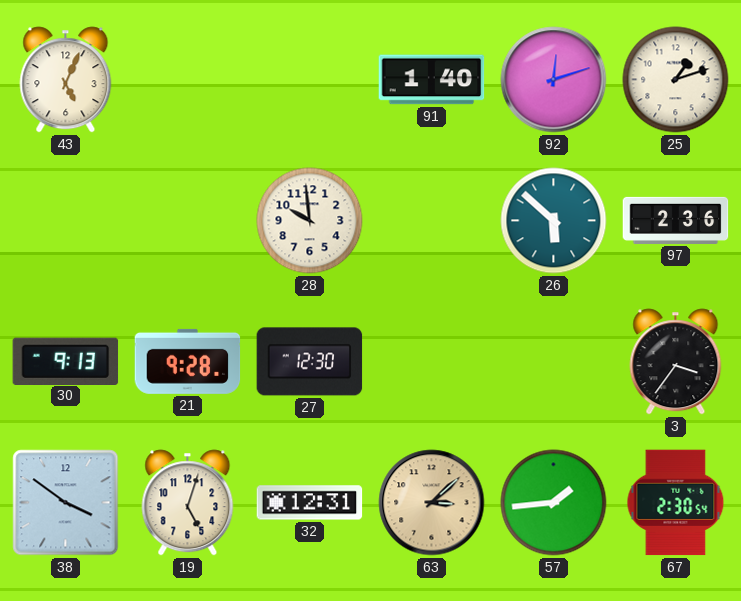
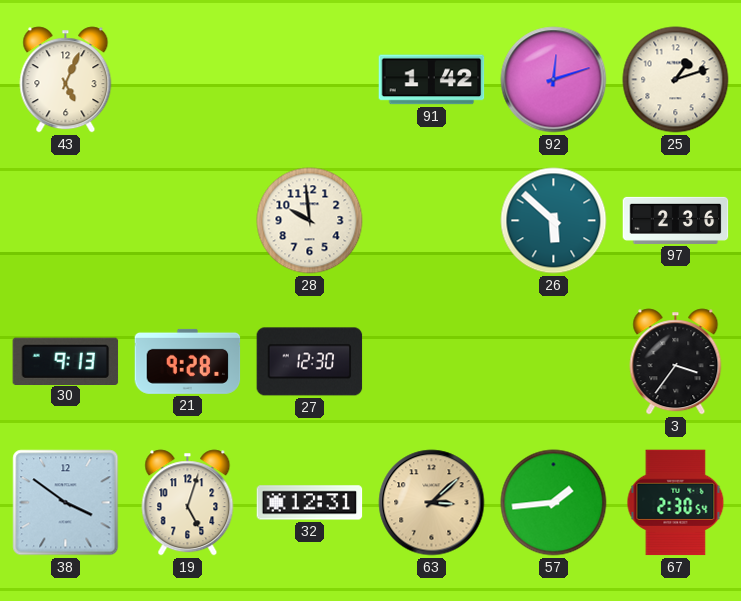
91: 1:40 -> 1:42
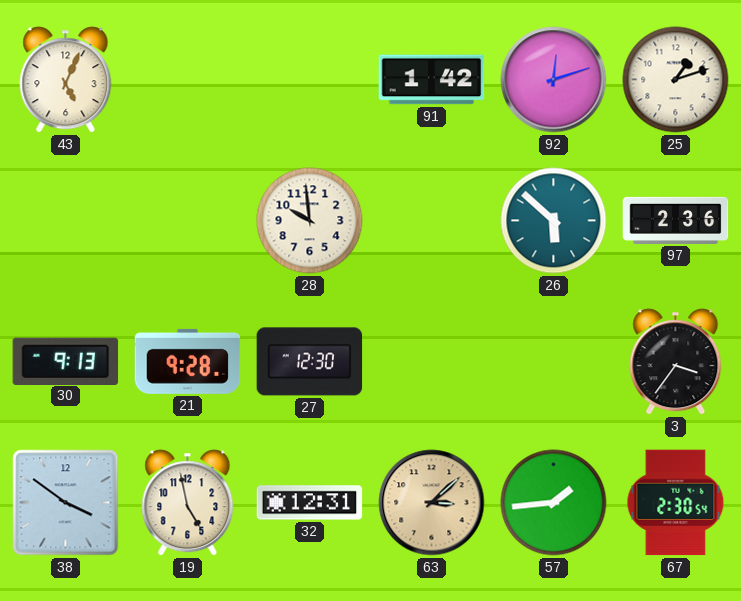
19: 5:03 -> 4:58
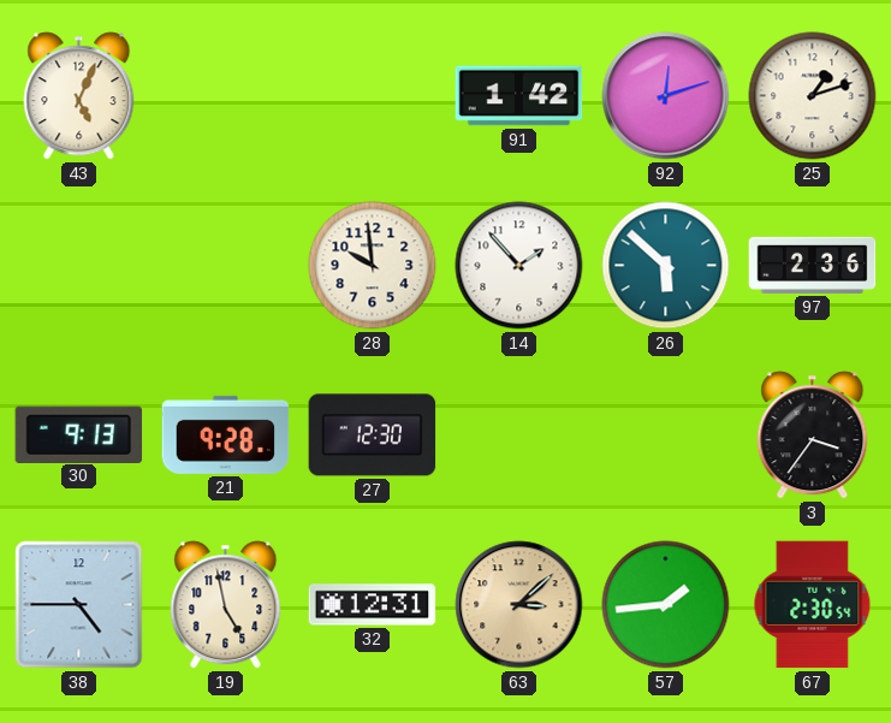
14: none -> 1:53
38: 3:51 -> 4:45
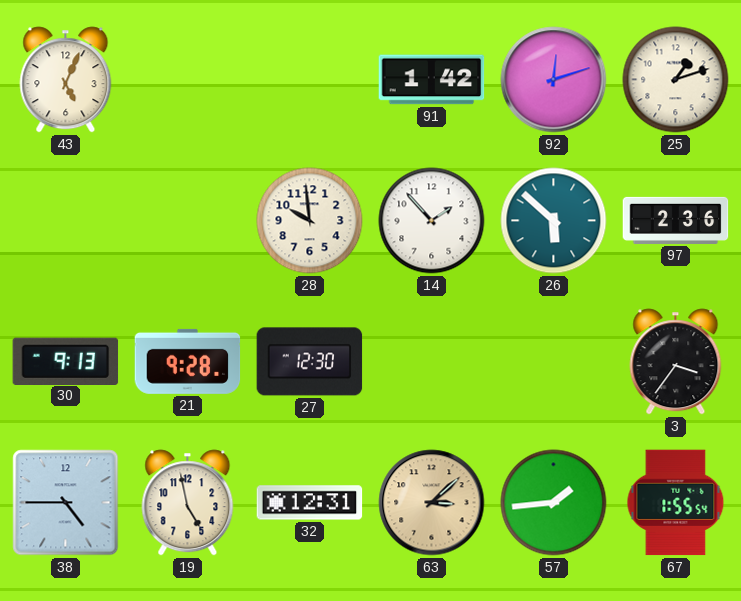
67: 2:30 -> 1:55
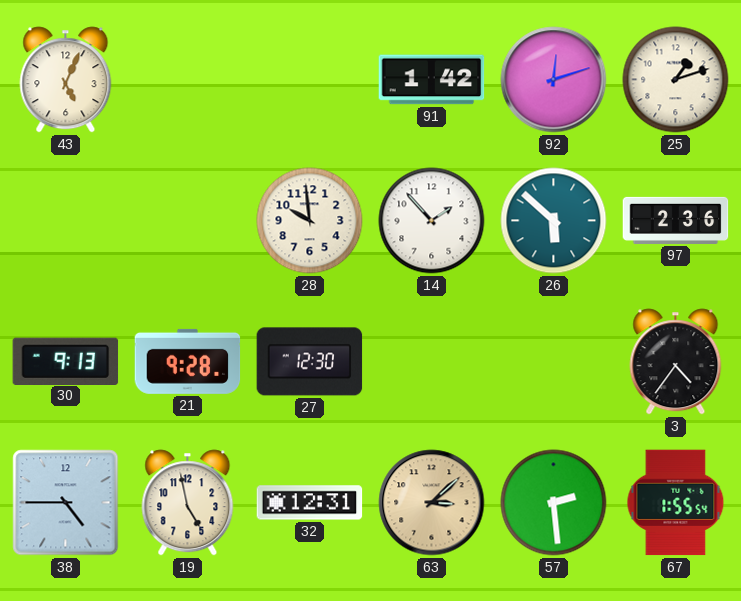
3: 3:36 -> 4:36
57: 1:44 -> 2:29
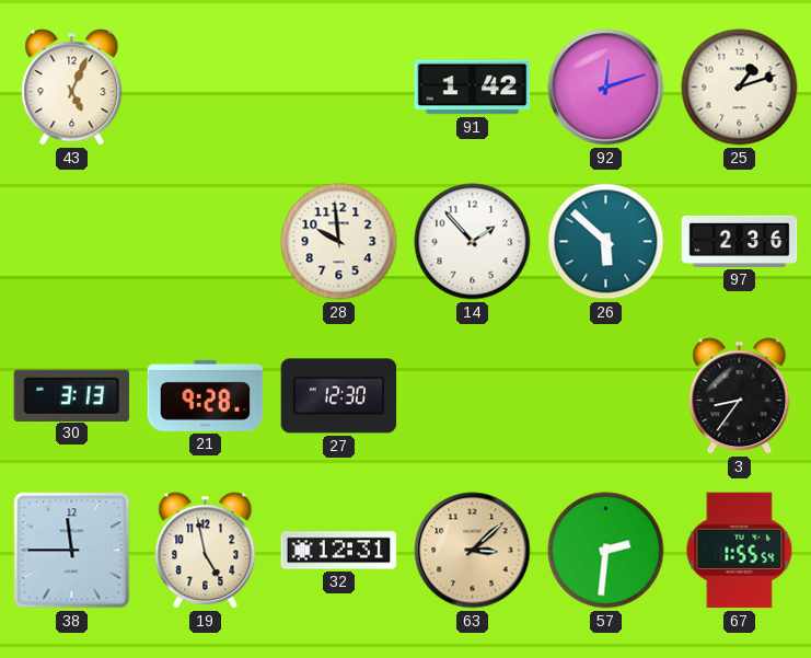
30: 9:13 -> 3:13
3: 4:36 -> 8:36
38: 4:45 -> 11:45
57: 2:29 -> 2:31
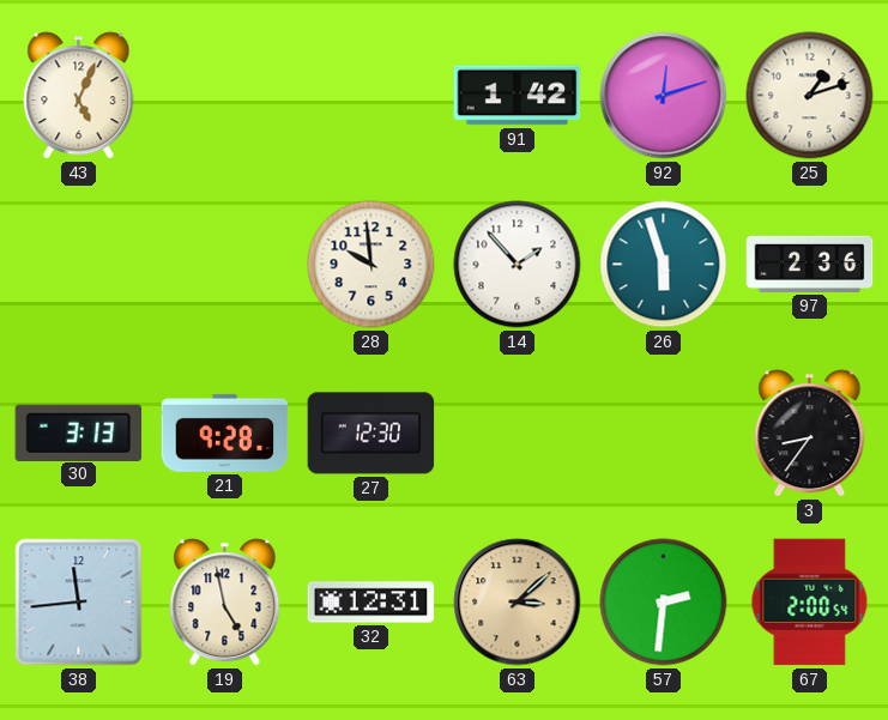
26: 5:52 -> 5:57
38: 11:45 -> 11:44
67: 1:55 -> 2:00
